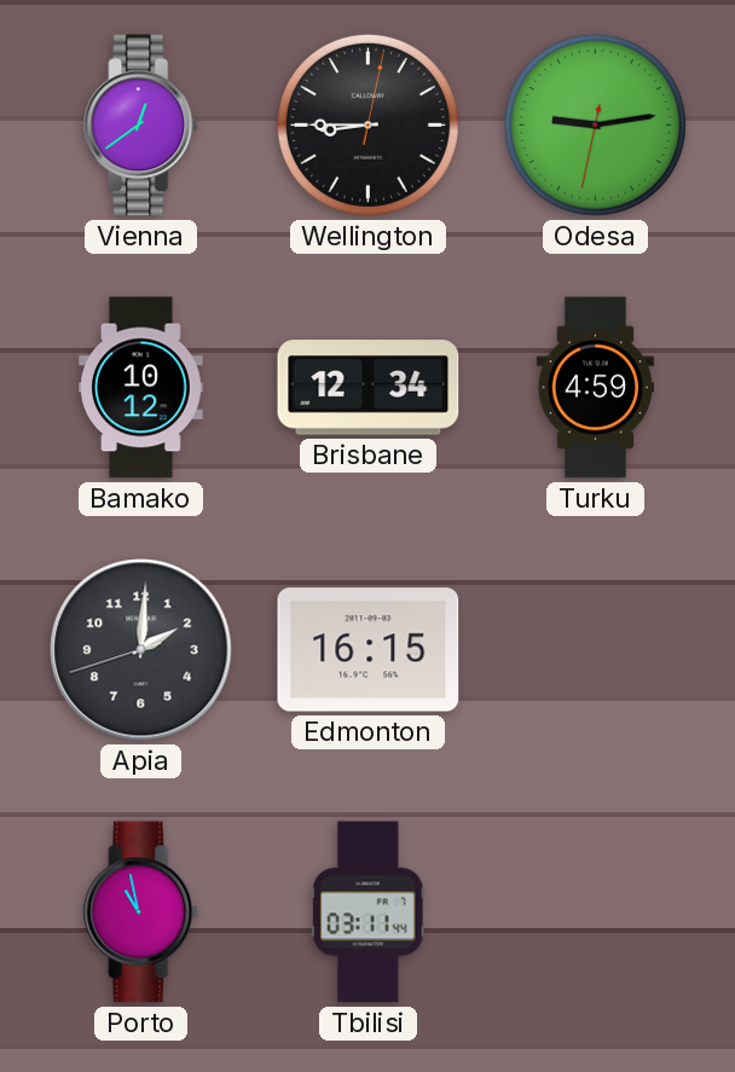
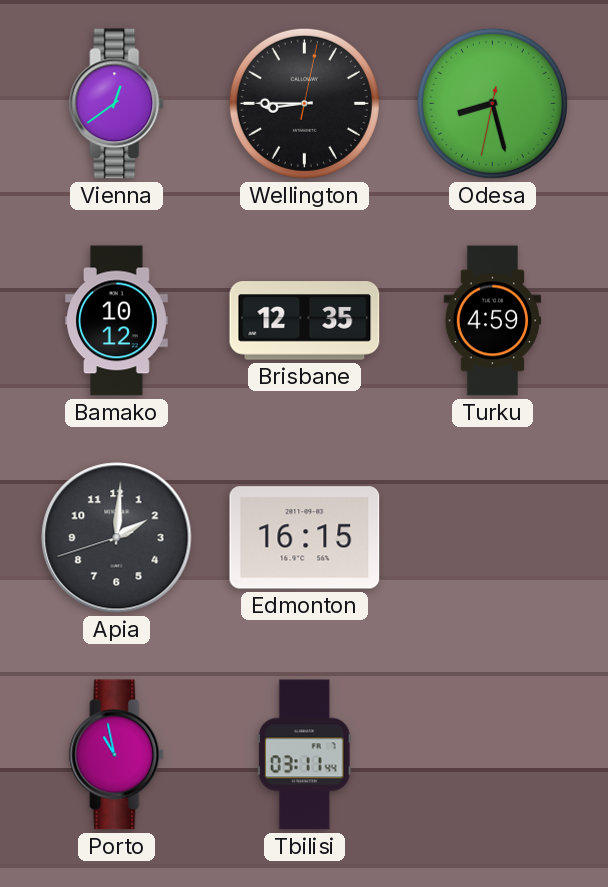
Odesa: 9:13 -> 8:27
Brisbane: 12:34 -> 12:35
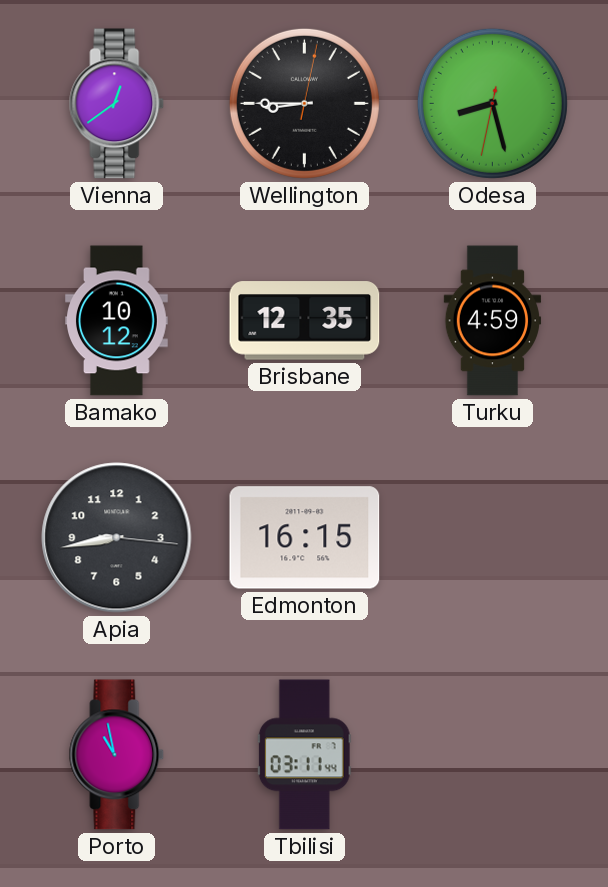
Apia: 2:00 -> 8:43
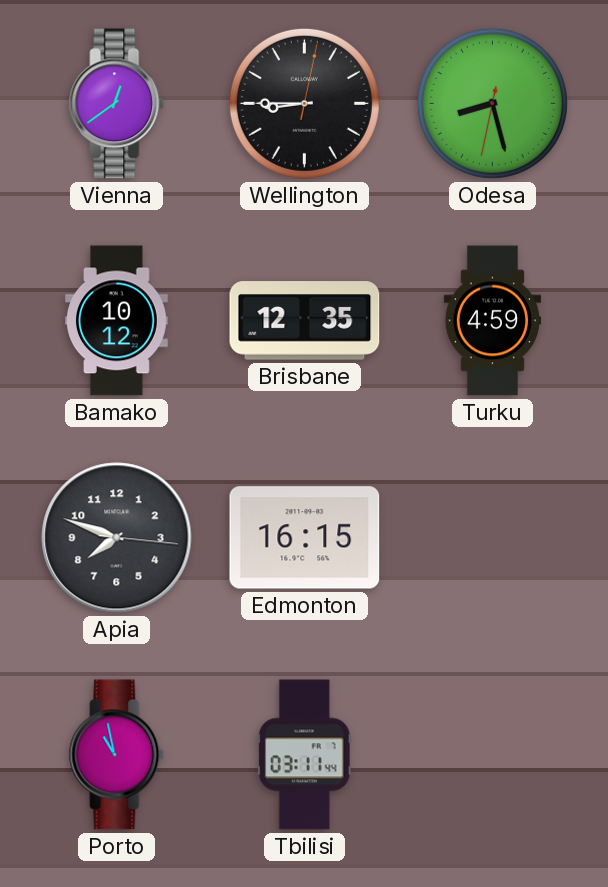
Apia: 8:43 -> 7:48
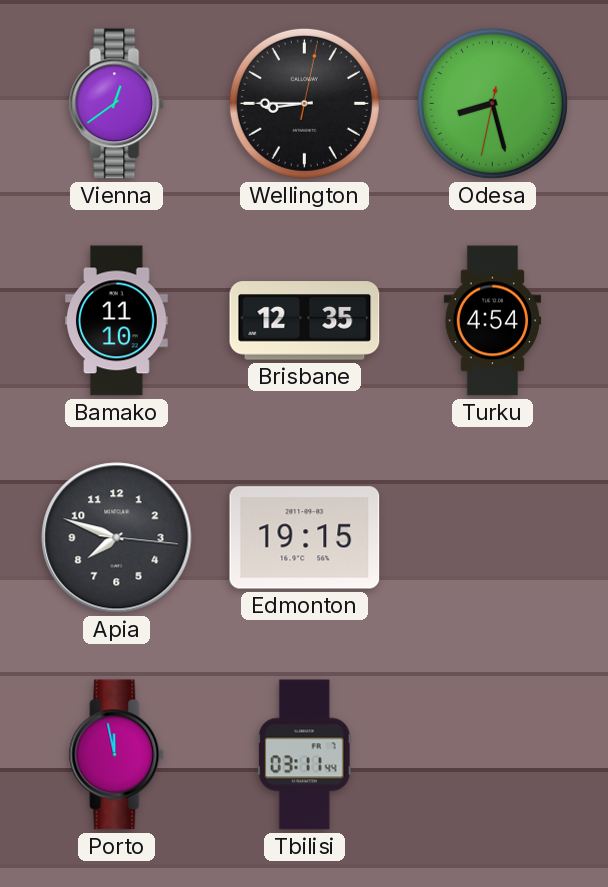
Bamako: 10:12 -> 11:10
Turku: 4:59 -> 4:54
Edmonton: 16:15 -> 19:15
Porto: 10:58 -> 11:58
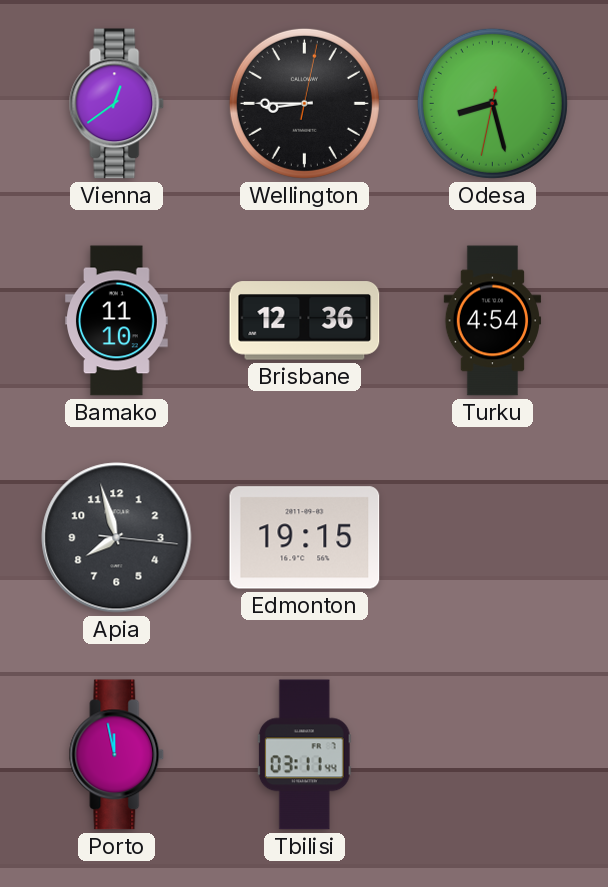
Brisbane: 12:35 -> 12:36
Apia: 7:48 -> 7:57
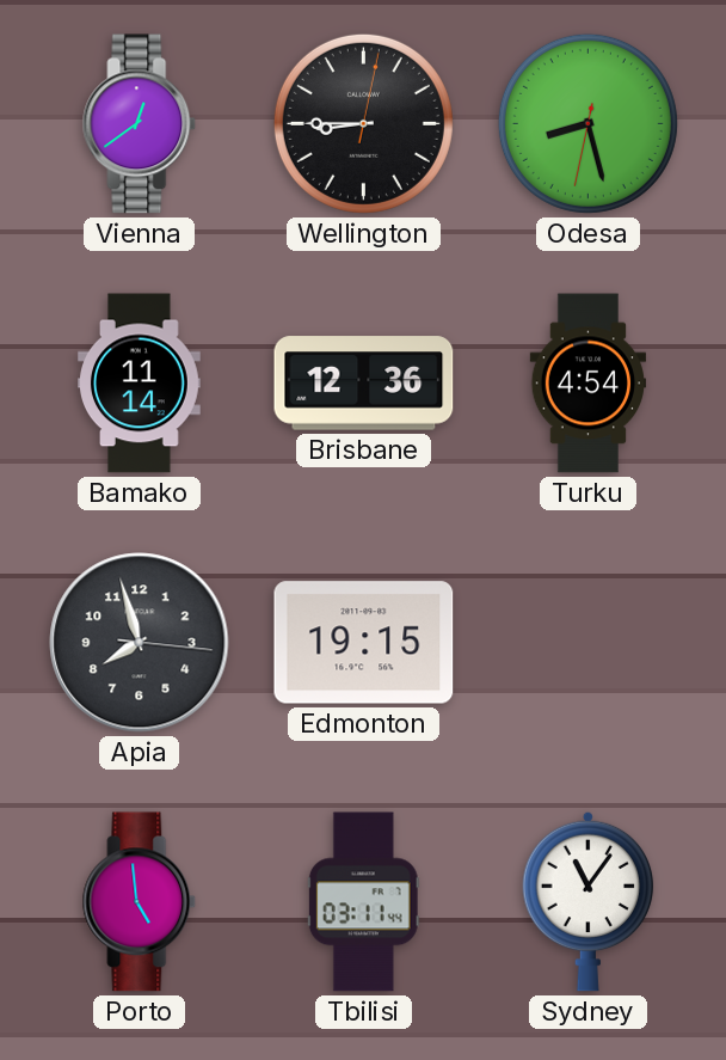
Bamako: 11:10 -> 11:14
Porto: 11:58 -> 4:59
Sydney: none -> 11:06
